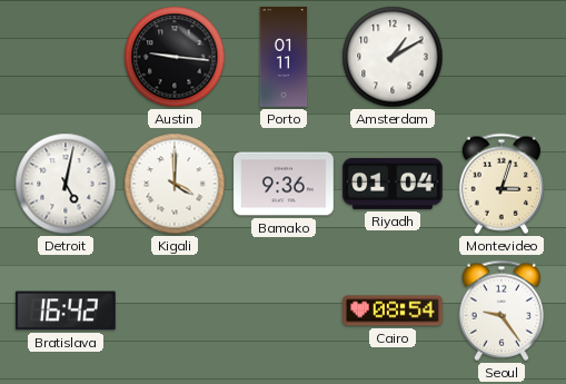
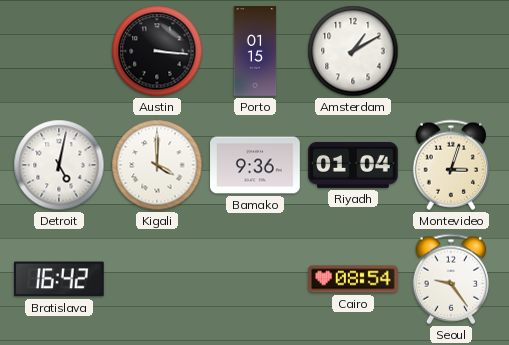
Austin: 9:16 -> 3:16
Porto: 01:11 -> 01:15
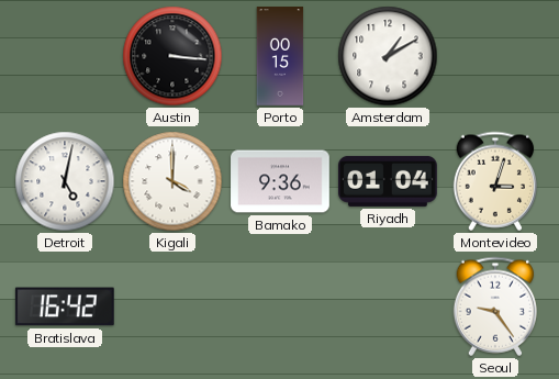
Porto: 01:15 -> 00:15
Cairo: 08:54 -> none
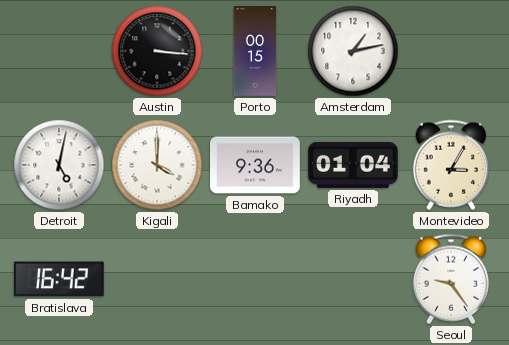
Amsterdam: 1:10 -> 1:13
Montevideo: 3:03 -> 3:05
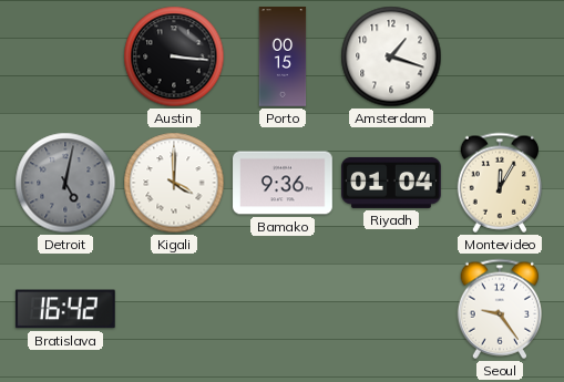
Amsterdam: 1:13 -> 1:18
Detroit dial: white -> grey
Montevideo: 3:05 -> 12:05
